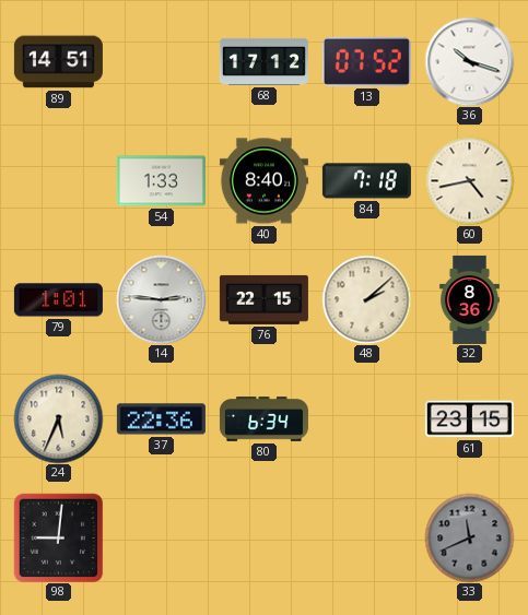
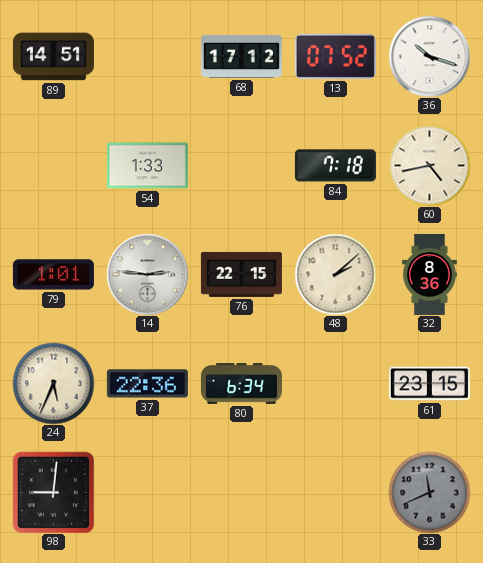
40: 8:40 -> none
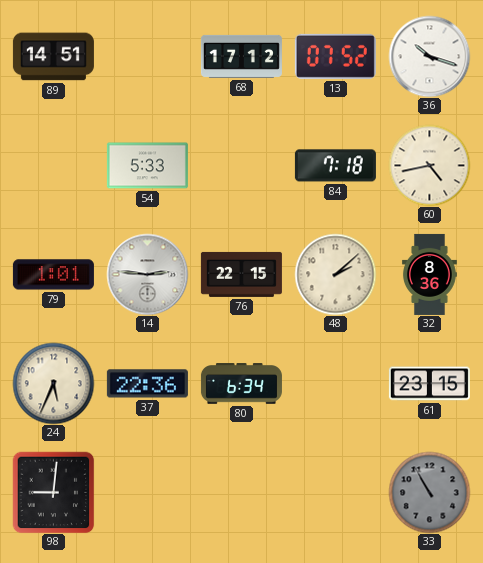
54: 1:33 -> 5:33
33: 11:41 -> 10:55
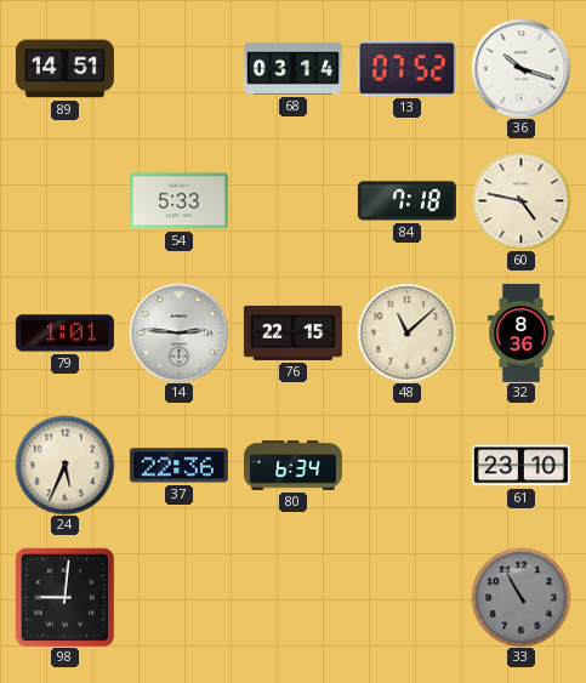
68: 17:12 -> 03:14
60: 4:43 -> 4:47
48: 2:08 -> 11:08
61: 23:15 -> 23:10
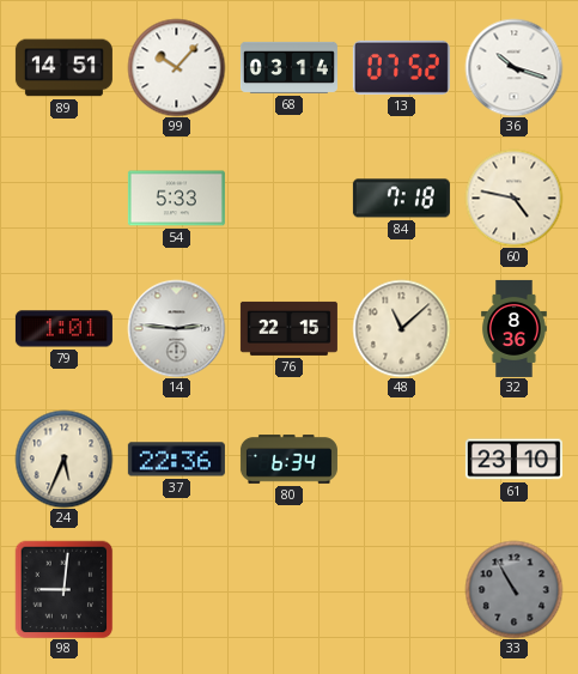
99: none -> 10:07
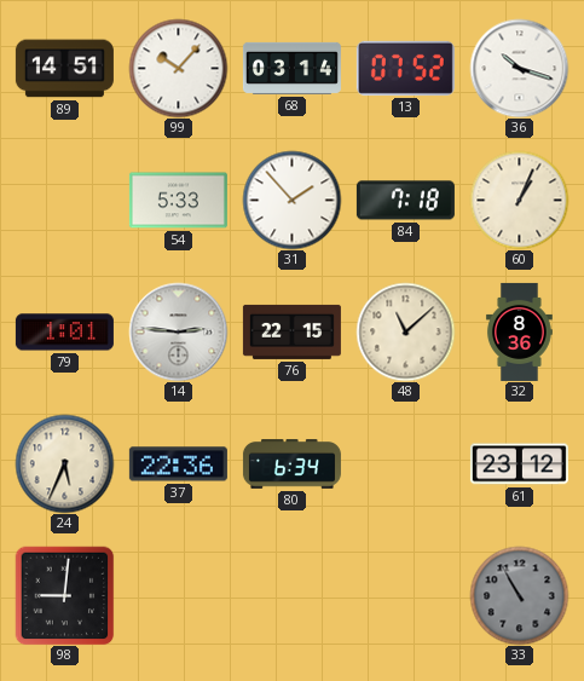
31: none -> 1:53
60: 4:47 -> 1:04
61: 23:10 -> 23:12
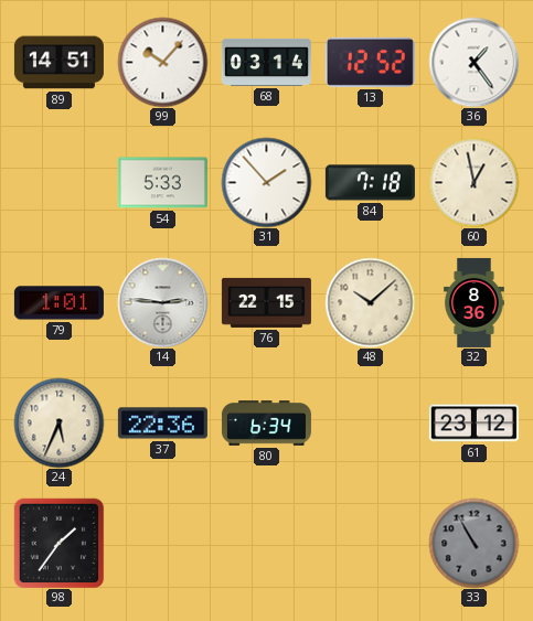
13: 07:52 -> 12:52
36: 10:18 -> 1:24
60: 1:04 -> 12:58
48: 11:08 -> 10:08
98: 9:01 -> 1:36
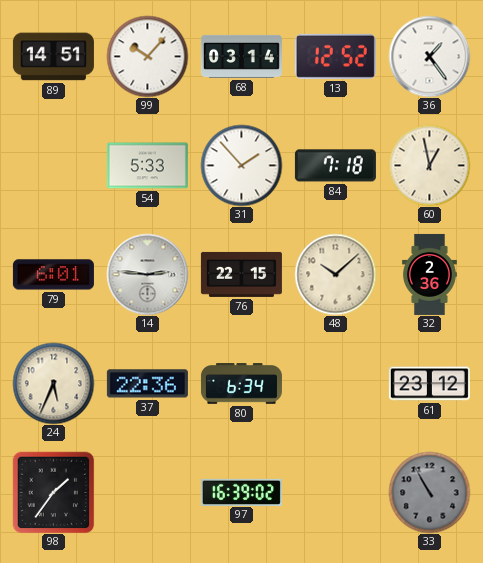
79: 1:01 -> 6:01
32: 8:36 -> 2:36
97: none -> 16:39
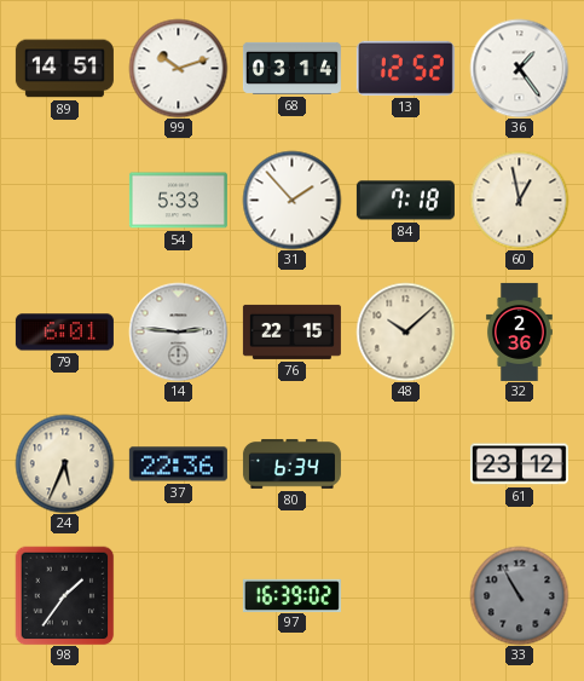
99: 10:07 -> 10:12
